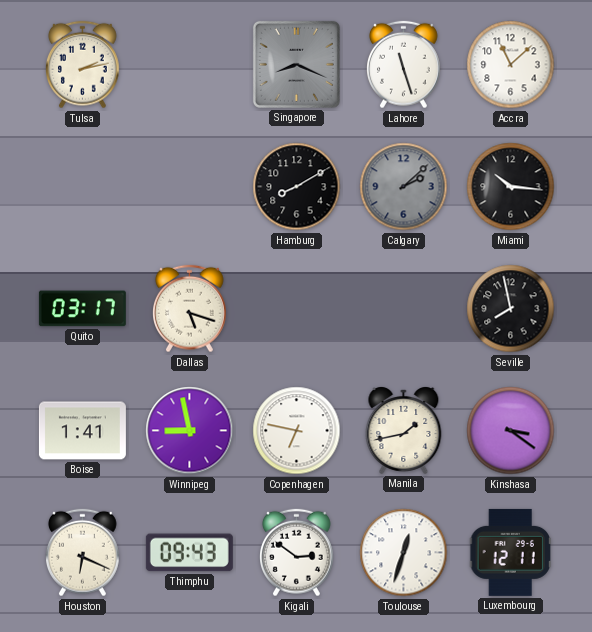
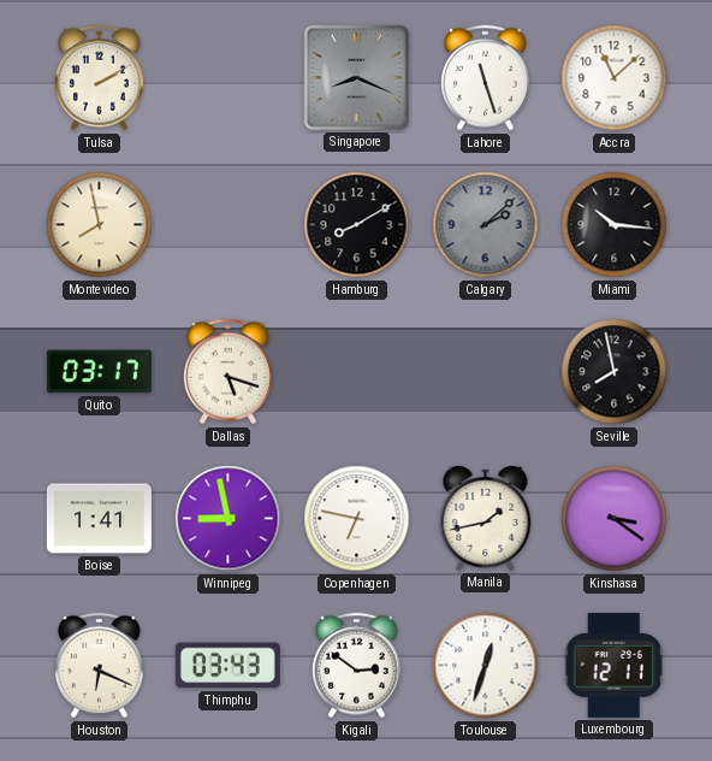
Tulsa: 2:13 -> 2:10
Montevideo: none -> 7:58
Thimphu: 09:43 -> 03:43
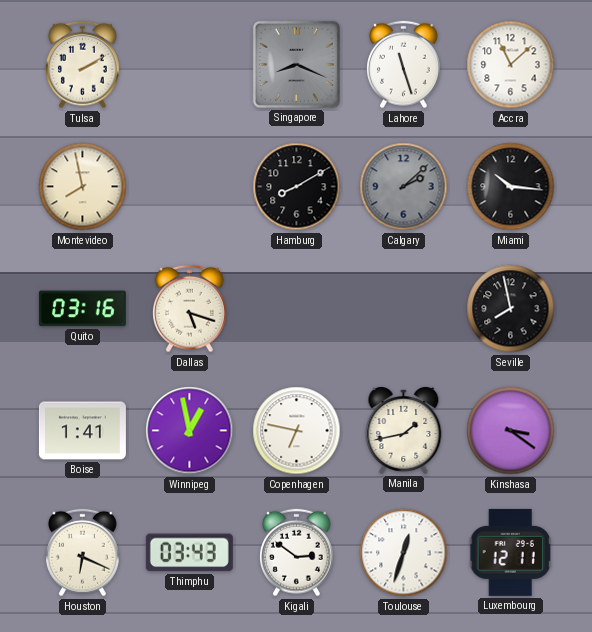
Quito: 03:17 -> 03:16
Winnipeg: 8:58 -> 12:58
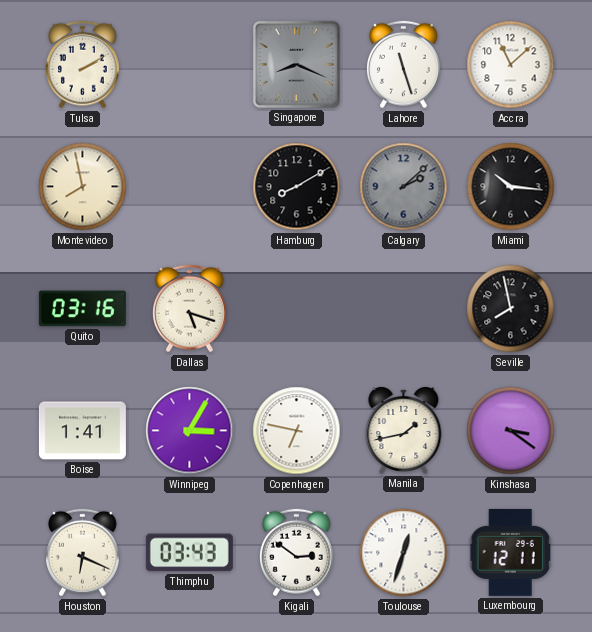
Winnipeg: 12:58 -> 3:05
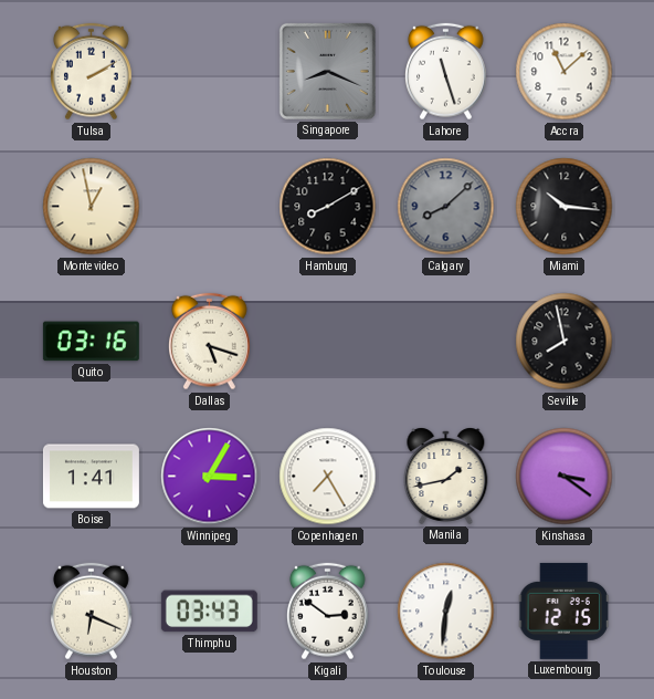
Montevideo: 7:58 -> 12:58
Calgary: 2:08 -> 8:08
Copenhagen: 6:47 -> 7:25
Toulouse: 12:33 -> 12:31
Luxembourg: 12:11 -> 12:15
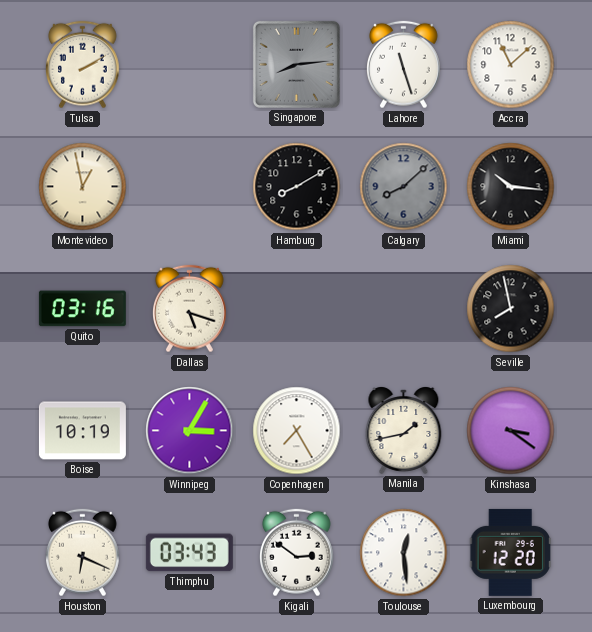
Singapore: 8:19 -> 8:14
Boise: 1:41 -> 10:19
Toulouse: 12:31 -> 12:29
Luxembourg: 12:15 -> 12:20
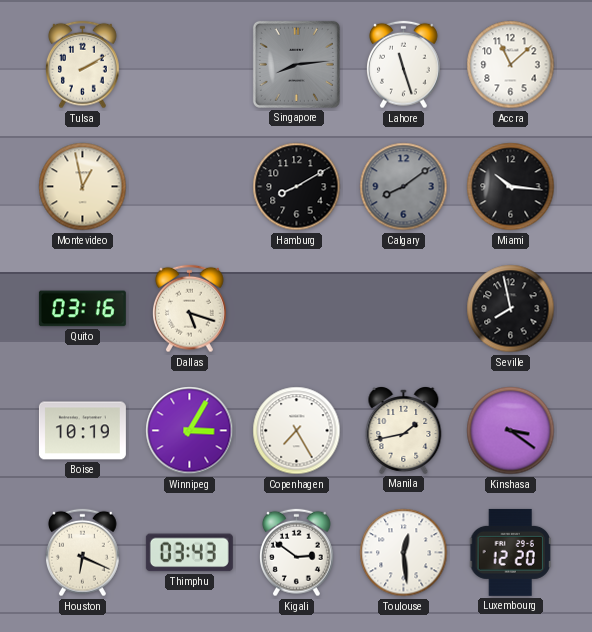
Calgary: 8:08 -> 8:09
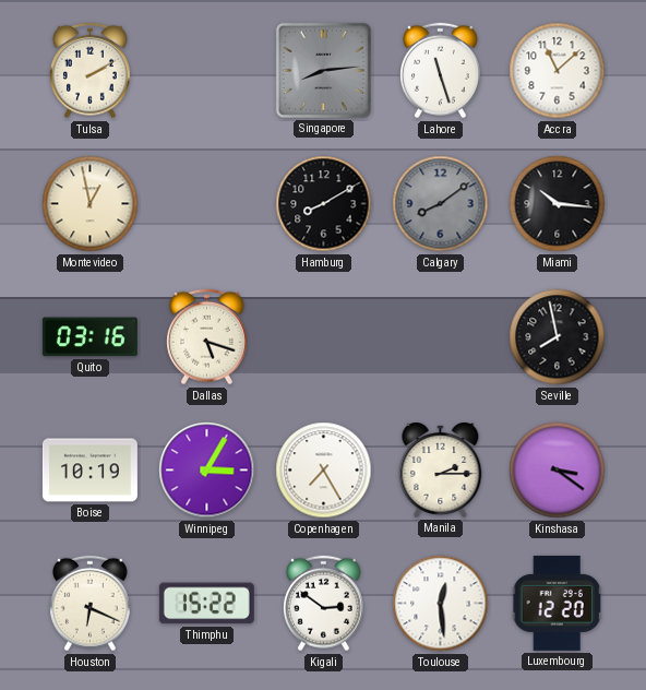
Manila: 1:43 -> 2:15
Thimphu: 03:43 -> 15:22
